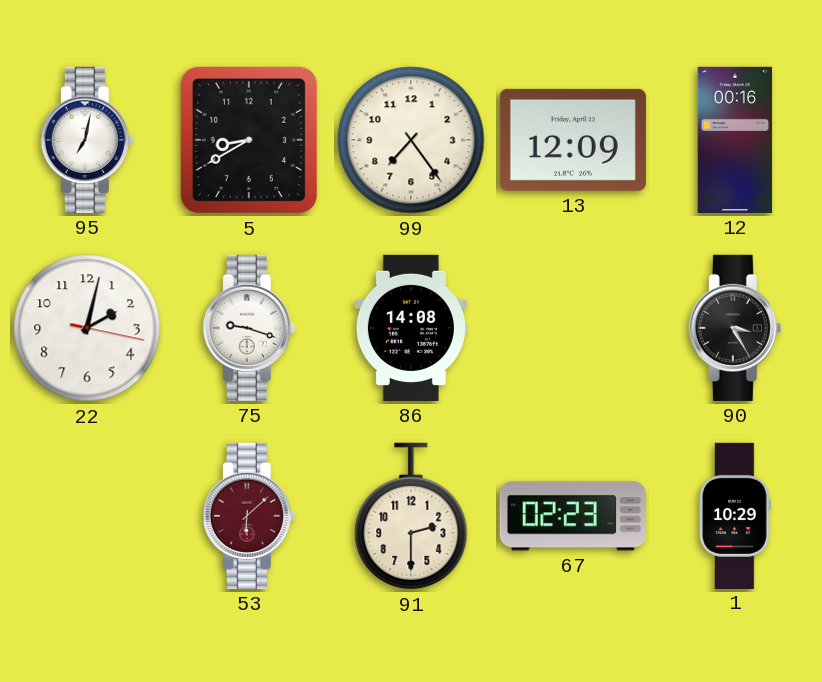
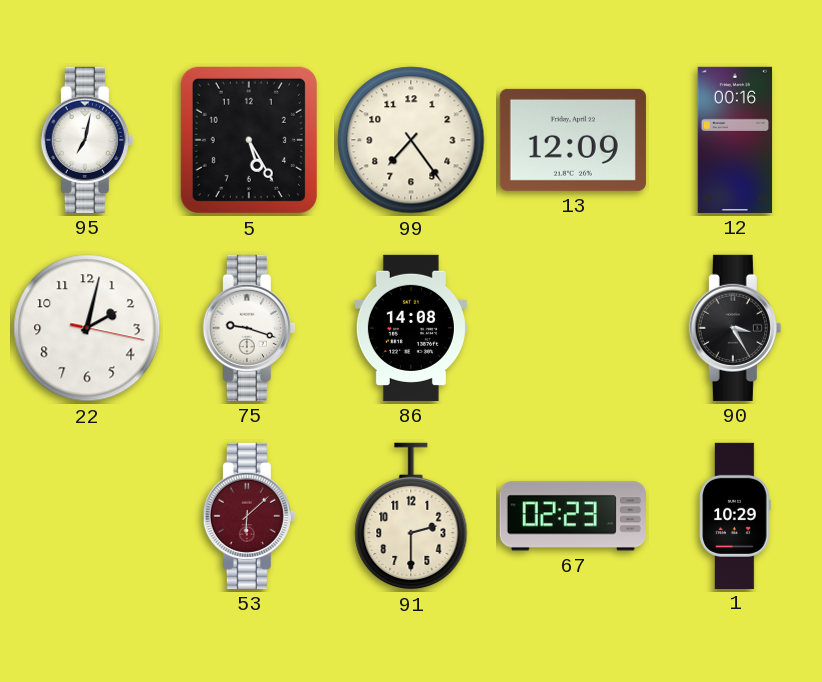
5: 8:40 -> 5:25
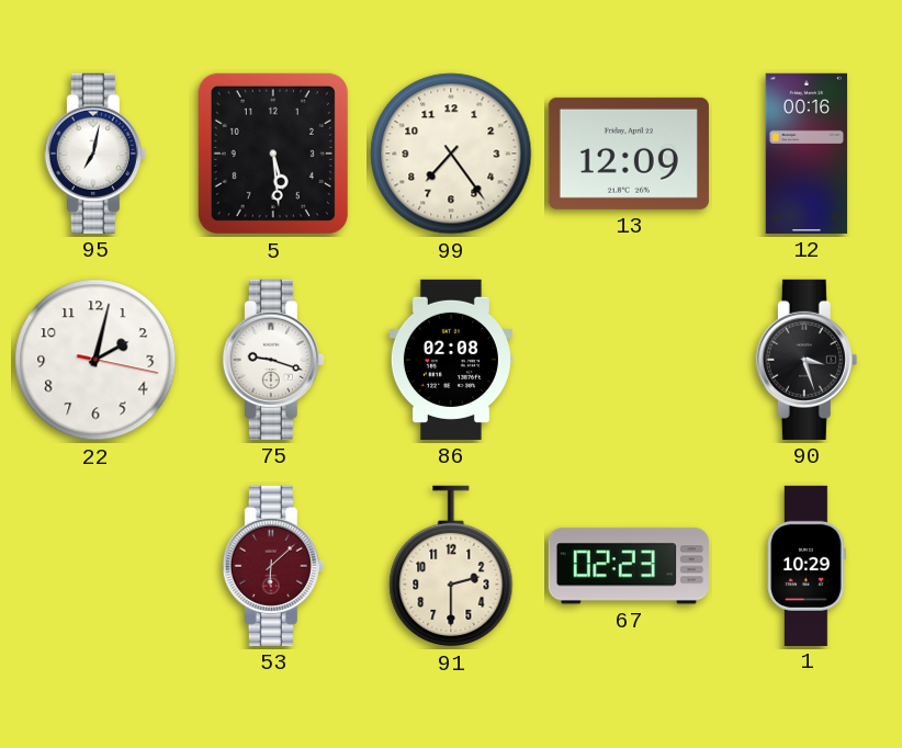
5: 5:25 -> 5:29
86: 14:08 -> 02:08
90: 3:25 -> 3:27
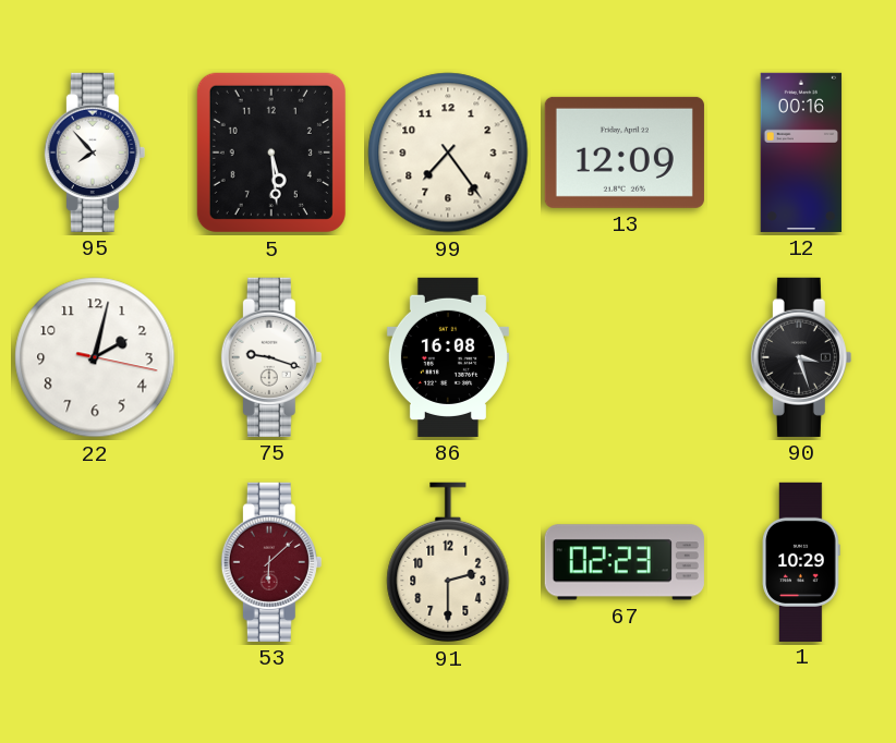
95: 7:02 -> 7:53
86: 02:08 -> 16:08
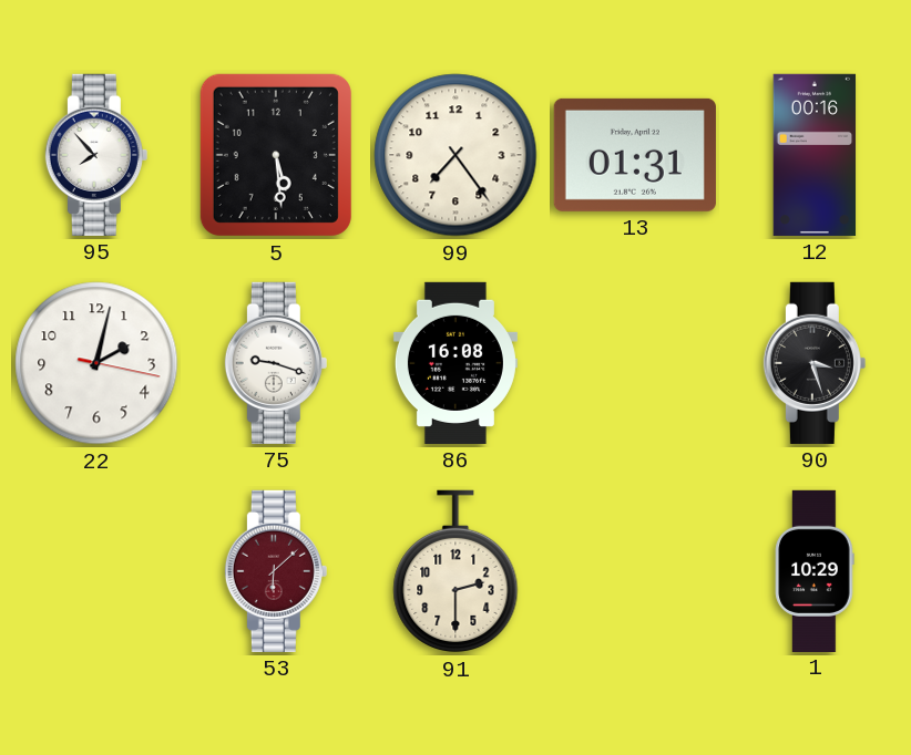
13: 12:09 -> 01:31
67: 02:23 -> none
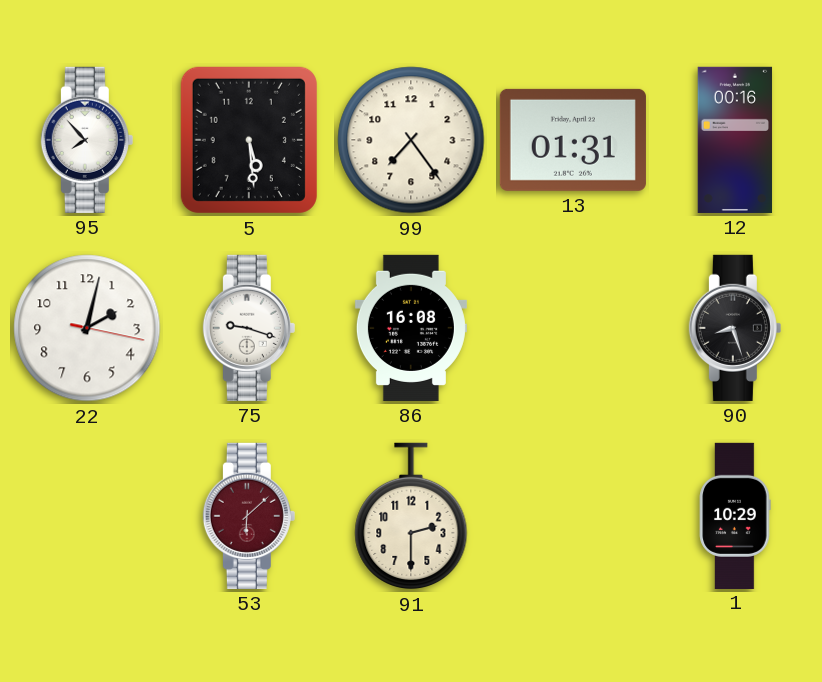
90: 3:27 -> 8:27
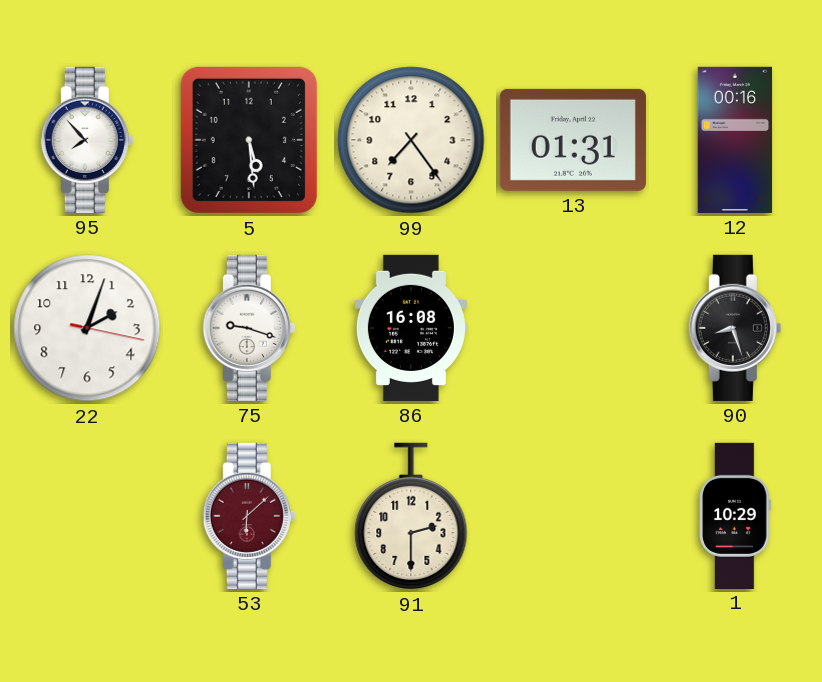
22: 2:02 -> 2:03
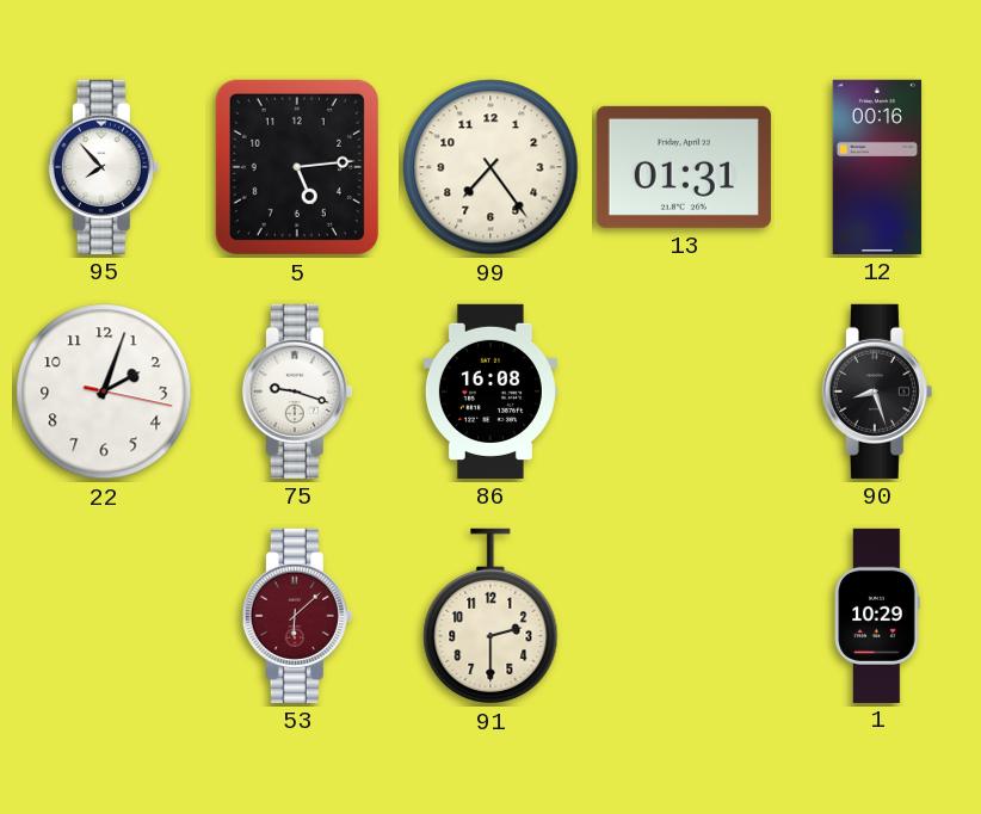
5: 5:29 -> 5:14
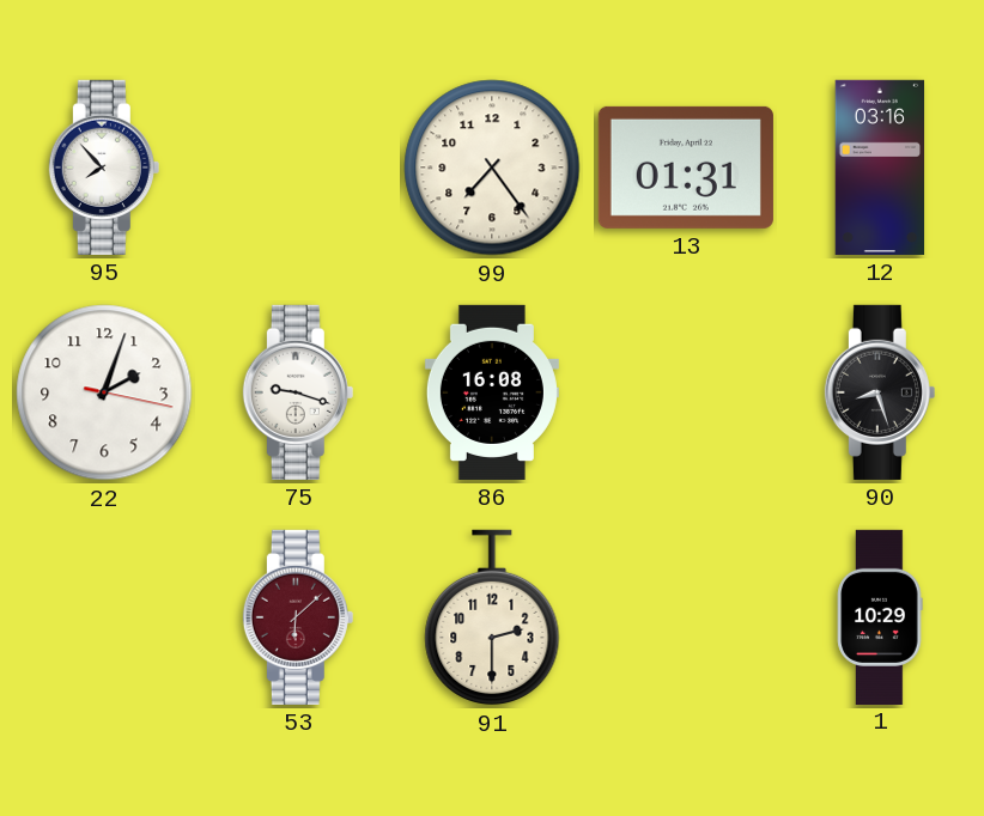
5: 5:14 -> none
12: 00:16 -> 03:16
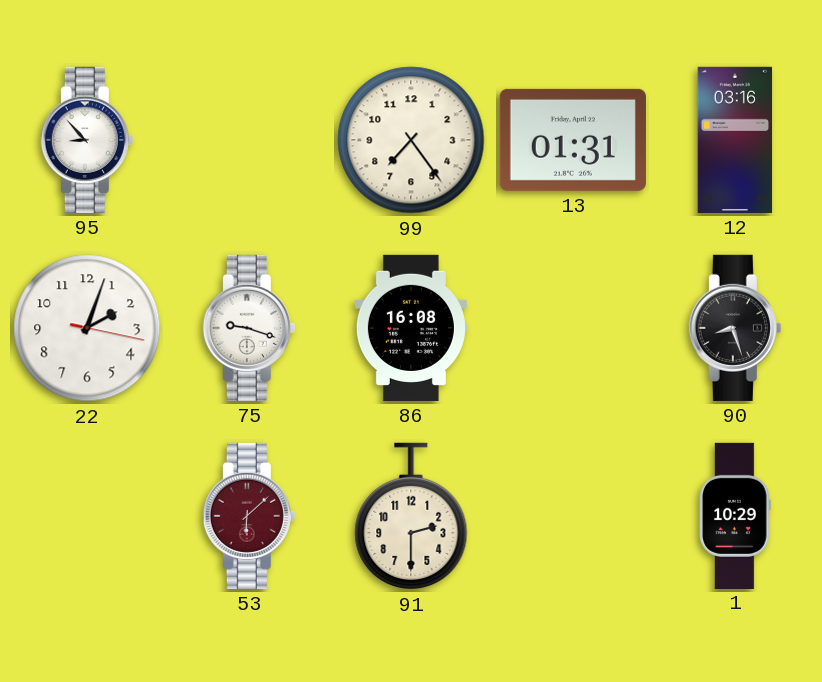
95: 7:53 -> 8:53
